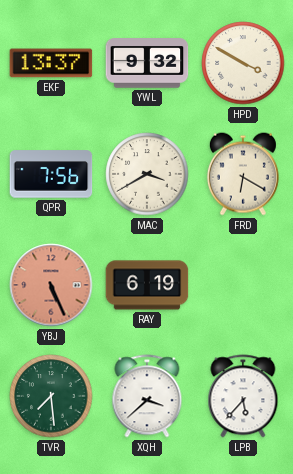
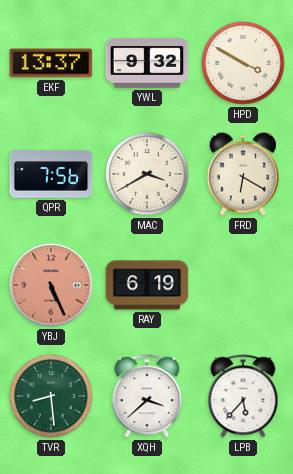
TVR: 7:29 -> 8:29
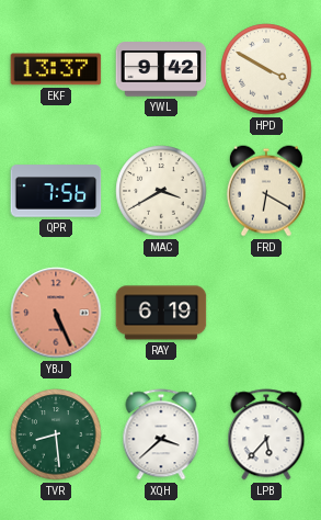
YWL: 9:32 -> 9:42
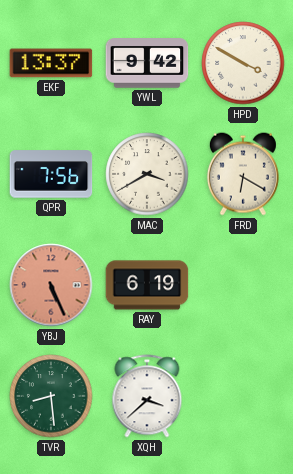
LPB: 5:37 -> none
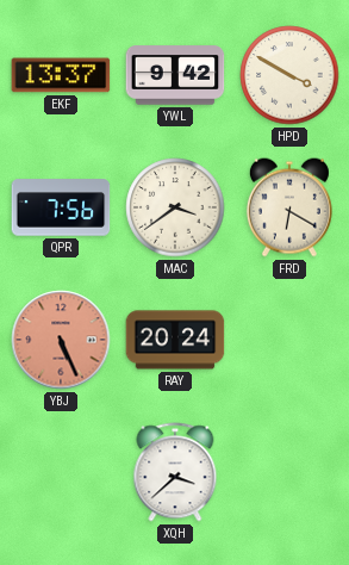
MAC: 3:40 -> 3:39
RAY: 6:19 -> 20:24
TVR: 8:29 -> none
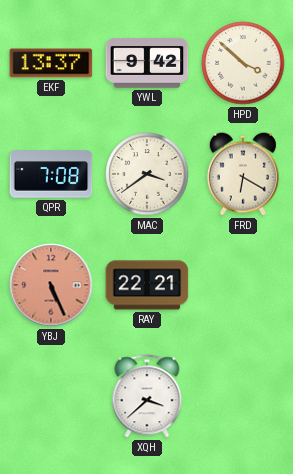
HPD: 3:50 -> 3:52
QPR: 7:56 -> 7:08
RAY: 20:24 -> 22:21
